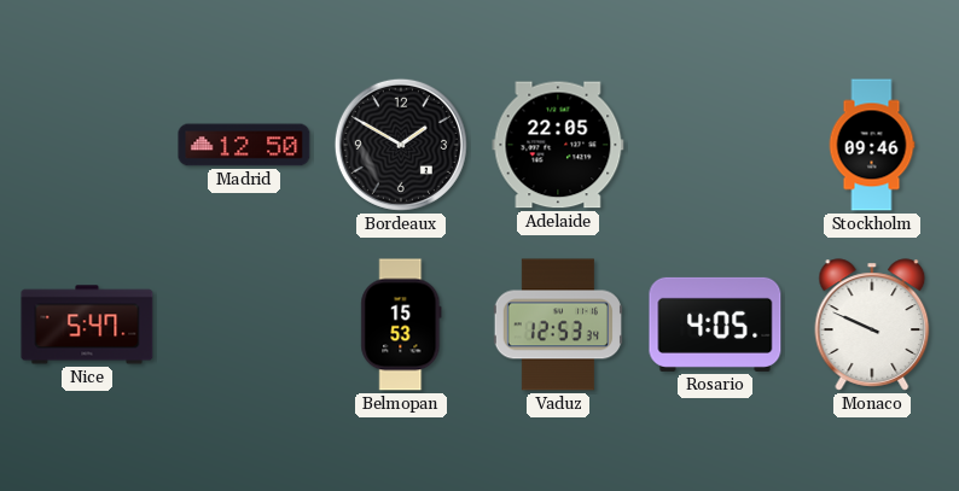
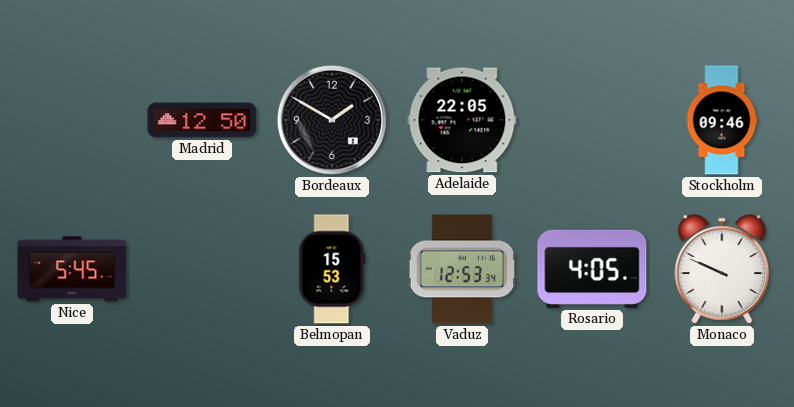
Nice: 5:47 -> 5:45
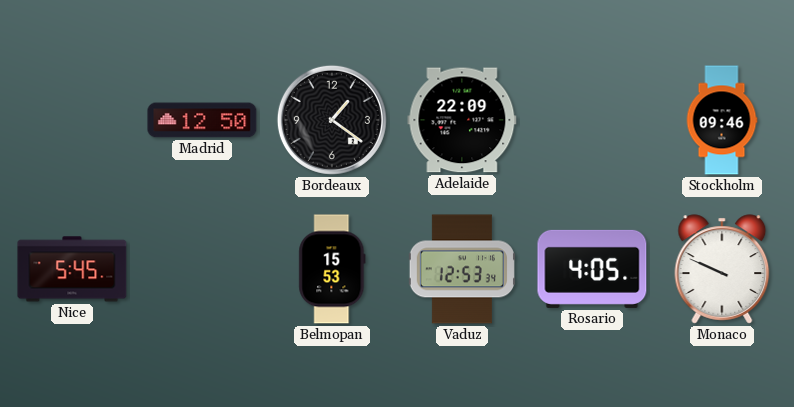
Bordeaux: 1:50 -> 1:21
Adelaide: 22:05 -> 22:09
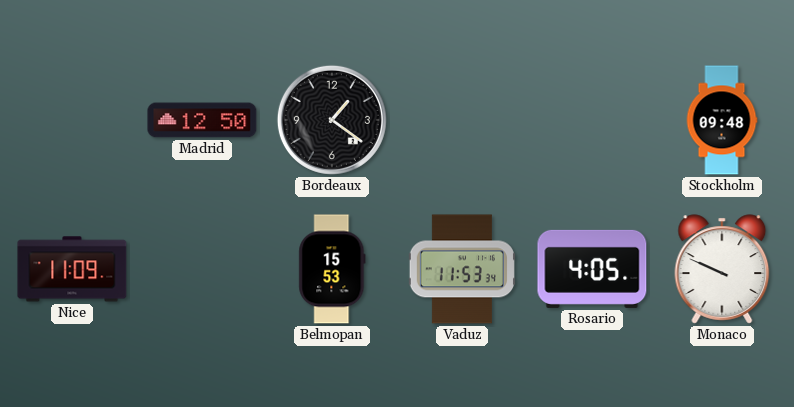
Adelaide: 22:09 -> none
Stockholm: 09:46 -> 09:48
Nice: 5:45 -> 11:09
Vaduz: 12:53 -> 11:53
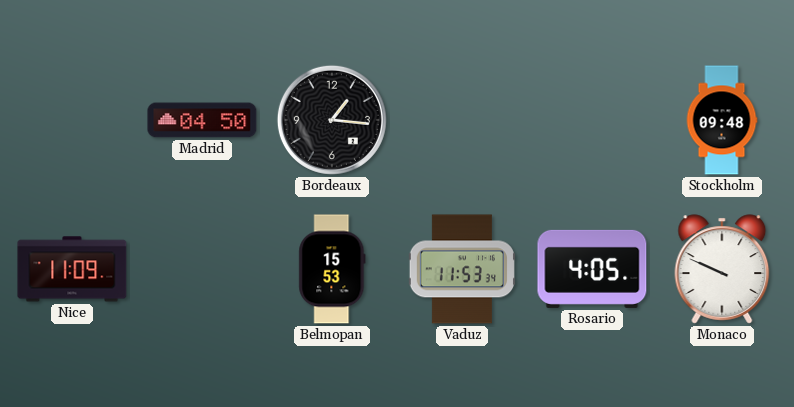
Madrid: 12:50 -> 04:50
Bordeaux: 1:21 -> 1:16
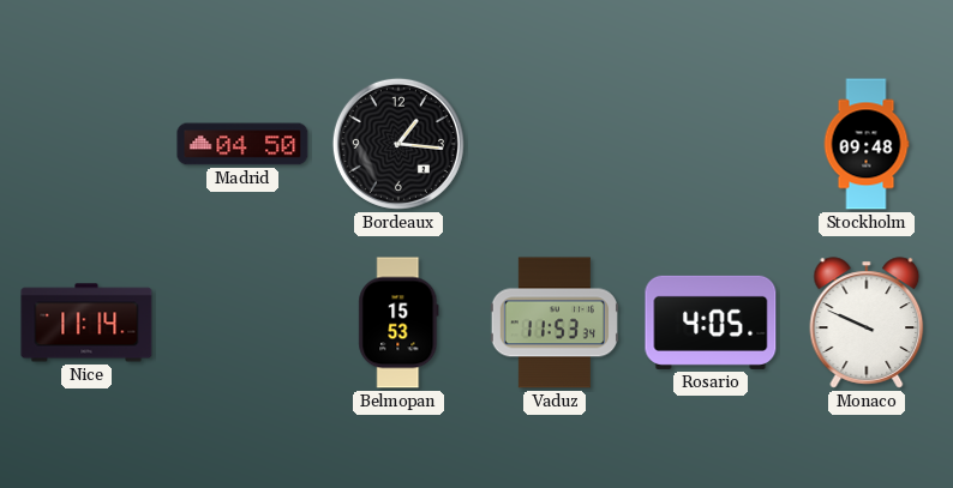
Nice: 11:09 -> 11:14
